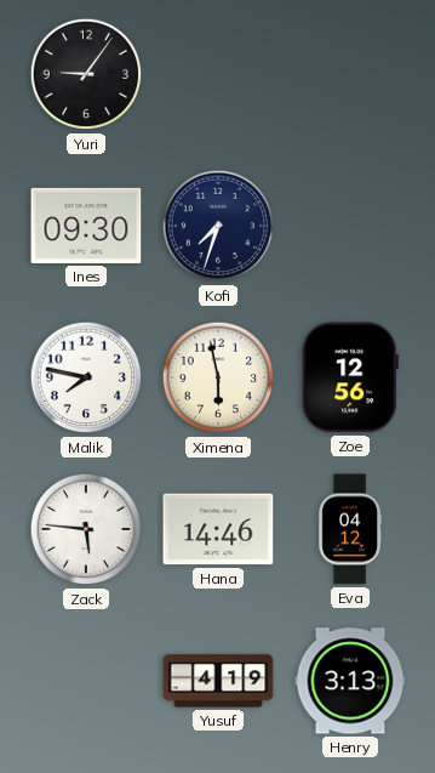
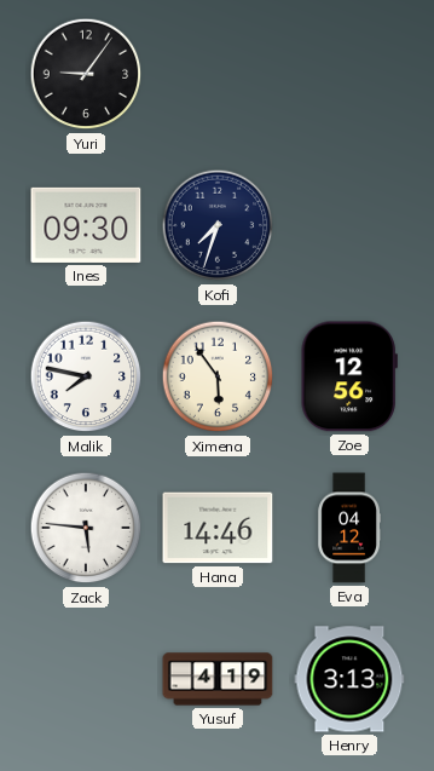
Ximena: 5:58 -> 5:54
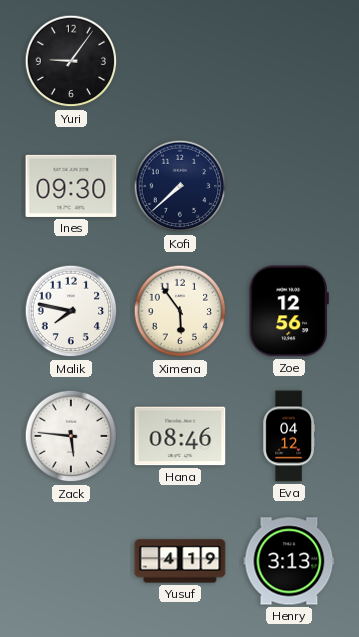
Kofi: 7:33 -> 7:38
Hana: 14:46 -> 08:46
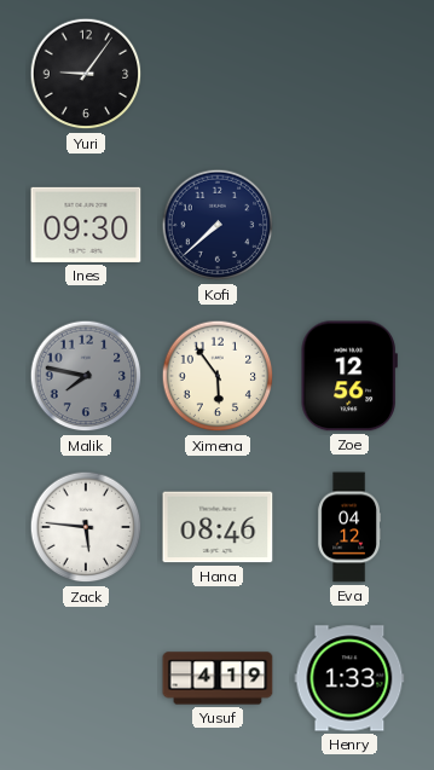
Malik dial: white -> grey
Henry: 3:13 -> 1:33
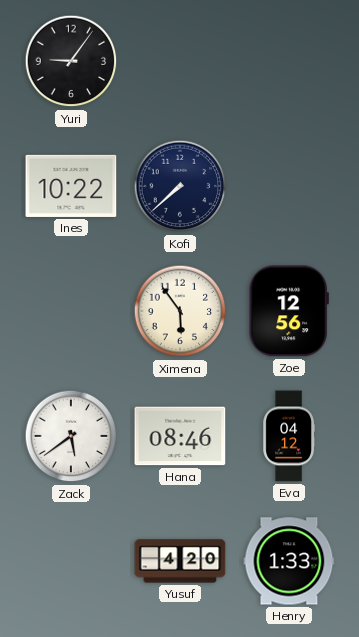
Ines: 09:30 -> 10:22
Malik: 7:47 -> none
Zack: 5:46 -> 5:39
Yusuf: 4:19 -> 4:20
